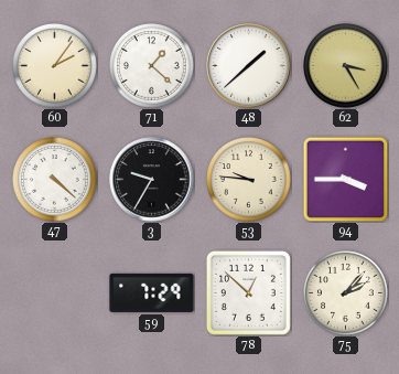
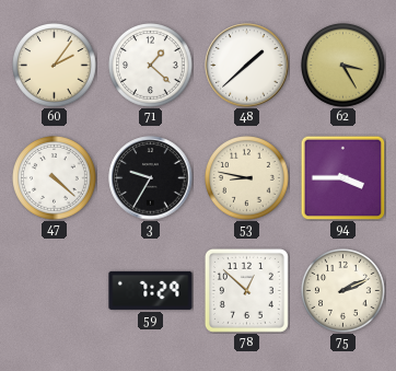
53: 9:46 -> 8:47
75: 2:07 -> 2:11
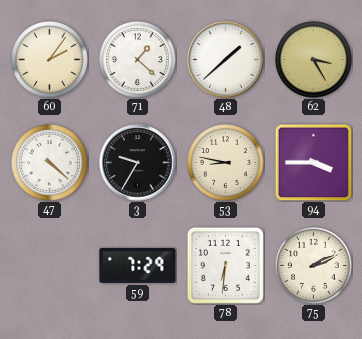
78: 12:52 -> 6:31
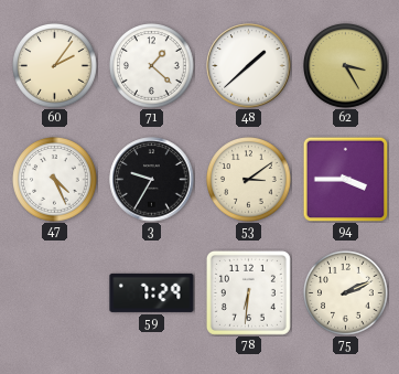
47: 4:22 -> 4:26
53: 8:47 -> 3:09
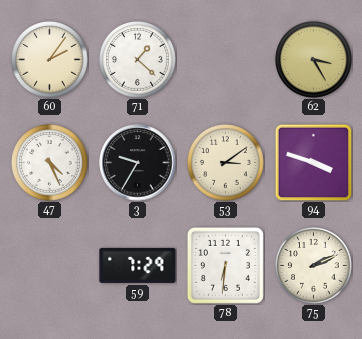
48: 1:38 -> none
94: 3:45 -> 3:48
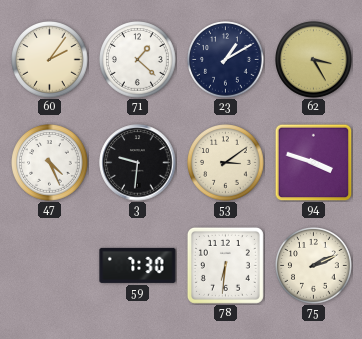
23: none -> 1:10
3: 9:35 -> 9:31
59: 7:29 -> 7:30
